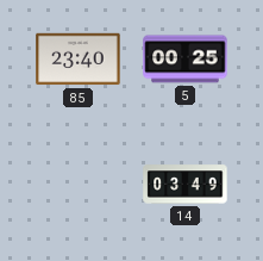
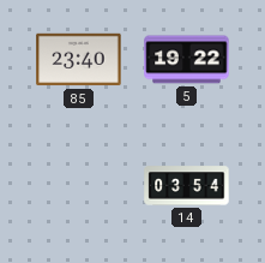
5: 00:25 -> 19:22
14: 03:49 -> 03:54
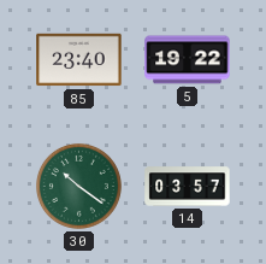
30: none -> 10:21
14: 03:54 -> 03:57
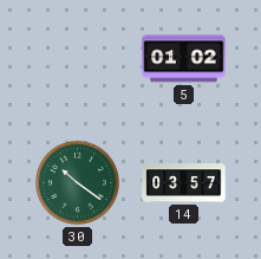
85: 23:40 -> none
5: 19:22 -> 01:02
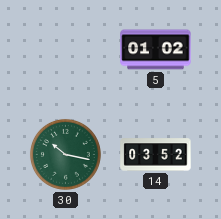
30: 10:21 -> 10:17
14: 03:57 -> 03:52
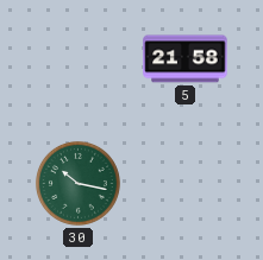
5: 01:02 -> 21:58
14: 03:52 -> none
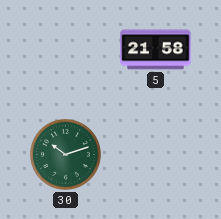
30: 10:17 -> 10:12
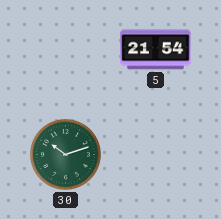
5: 21:58 -> 21:54
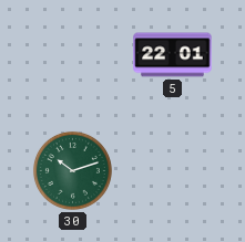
5: 21:54 -> 22:01
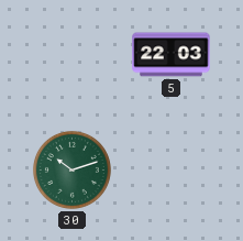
5: 22:01 -> 22:03
